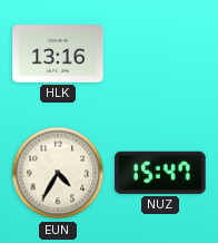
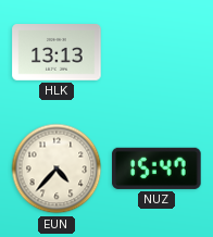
HLK: 13:16 -> 13:13
EUN: 4:35 -> 4:37
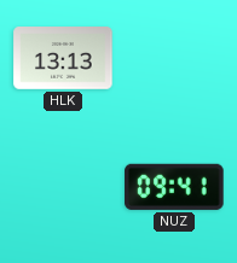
EUN: 4:37 -> none
NUZ: 15:47 -> 09:41
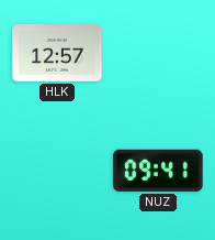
HLK: 13:13 -> 12:57
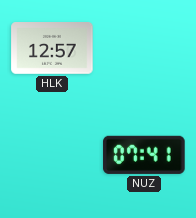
NUZ: 09:41 -> 07:41
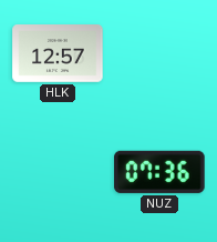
NUZ: 07:41 -> 07:36
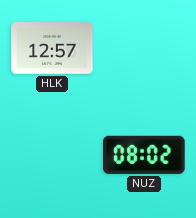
NUZ: 07:36 -> 08:02
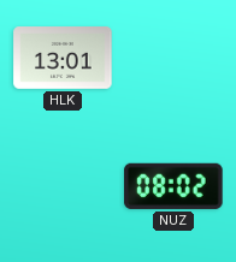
HLK: 12:57 -> 13:01
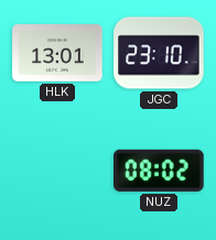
JGC: none -> 23:10
